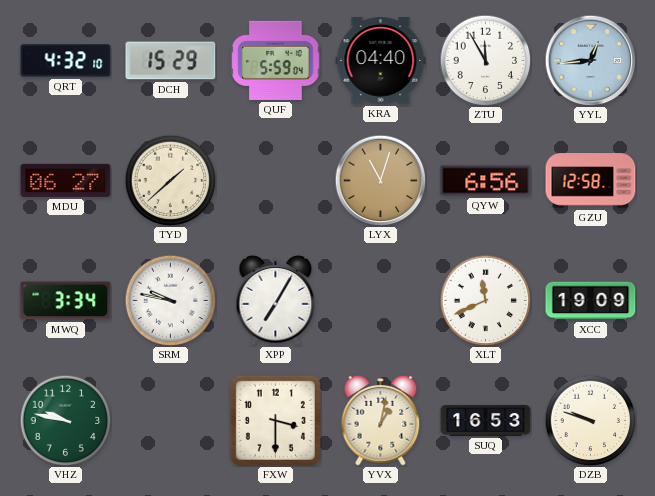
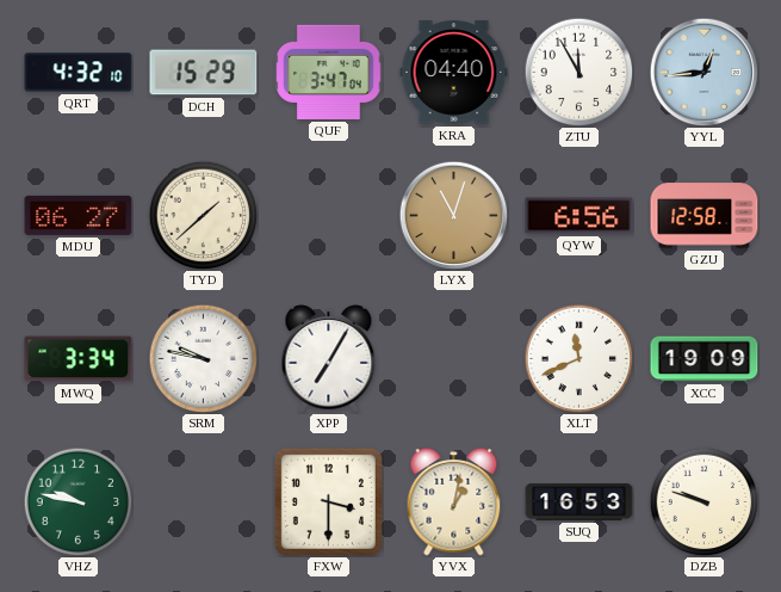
QUF: 5:59 -> 3:47
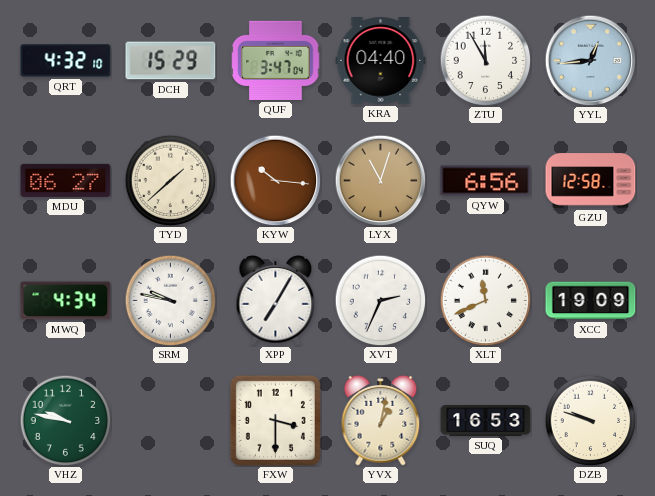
KYW: none -> 10:16
MWQ: 3:34 -> 4:34
XVT: none -> 2:34
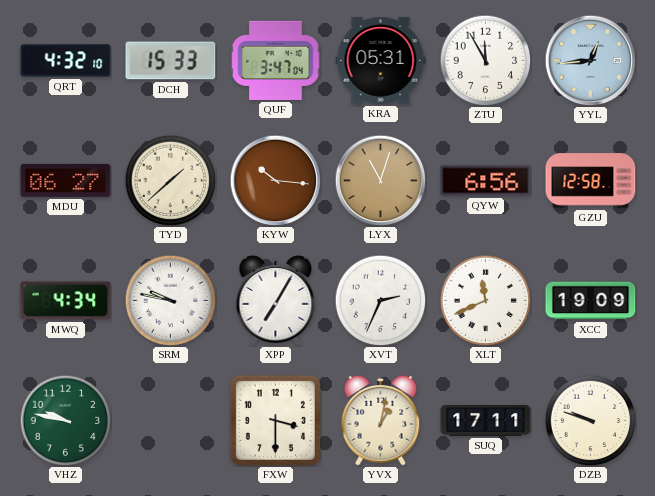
DCH: 15:29 -> 15:33
KRA: 04:40 -> 05:31
SUQ: 16:53 -> 17:11
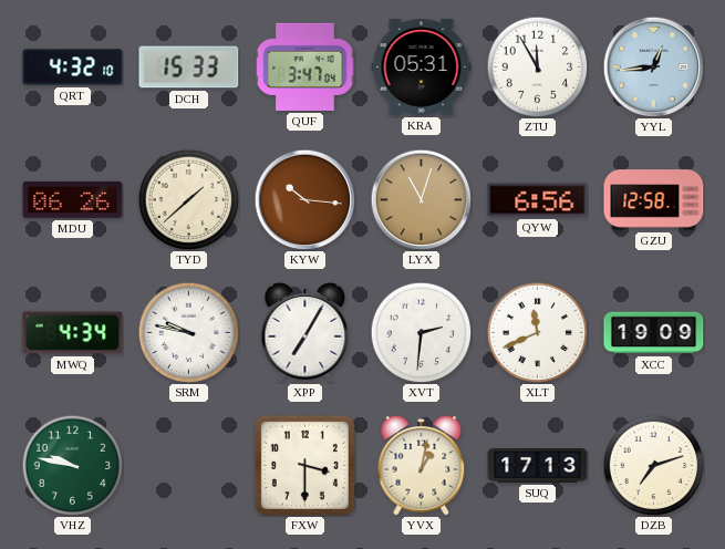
MDU: 06:27 -> 06:26
XVT: 2:34 -> 2:31
SUQ: 17:11 -> 17:13
DZB: 9:48 -> 7:12
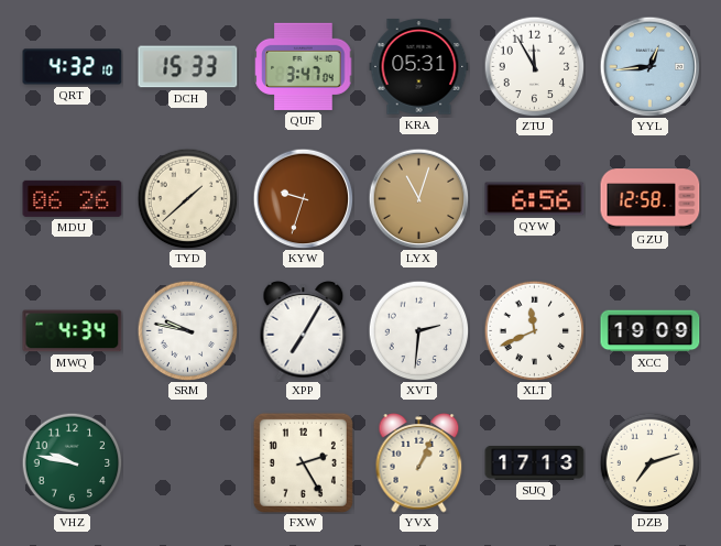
KYW: 10:16 -> 9:33
FXW: 3:30 -> 2:25
YVX: 1:02 -> 1:04
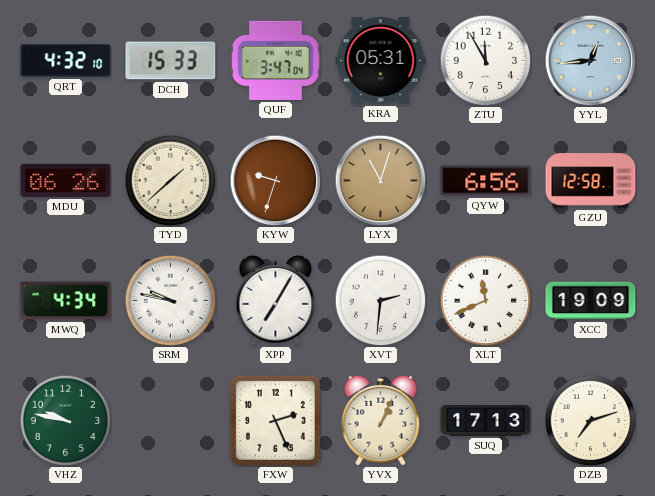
FXW: 2:25 -> 2:26
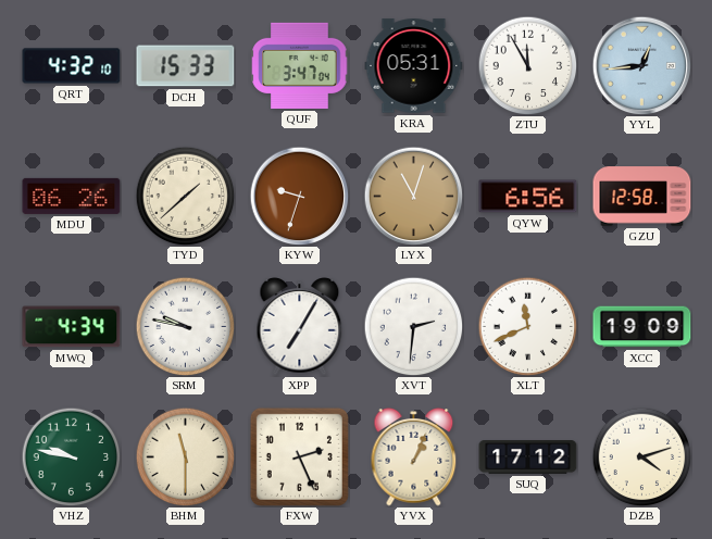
BHM: none -> 11:30
SUQ: 17:13 -> 17:12
DZB: 7:12 -> 4:12
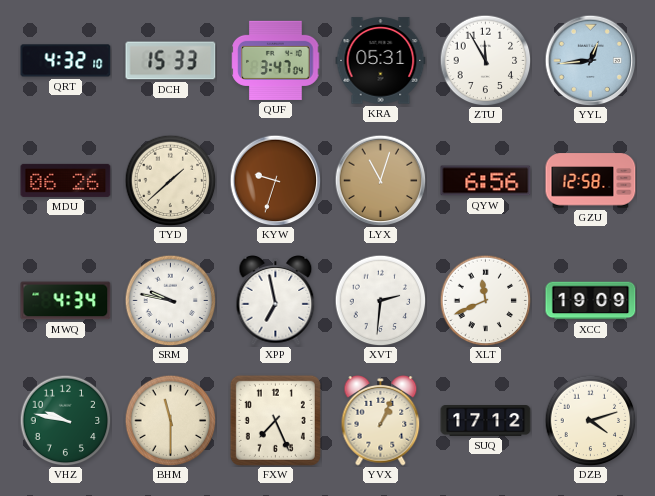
XPP: 7:05 -> 6:58
FXW: 2:26 -> 7:26
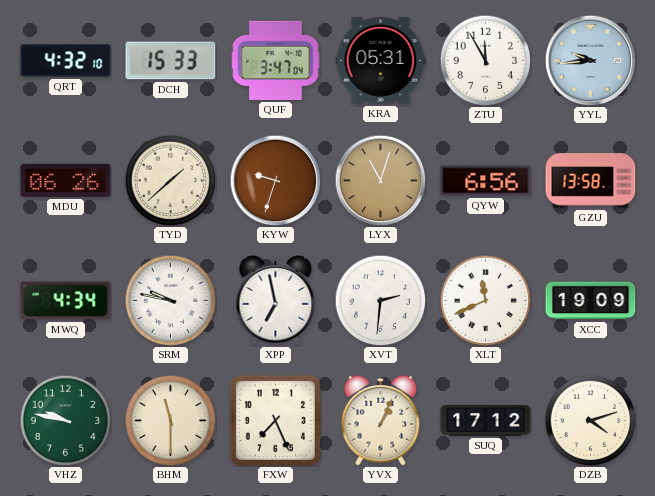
YYL: 12:44 -> 9:44
GZU: 12:58 -> 13:58
